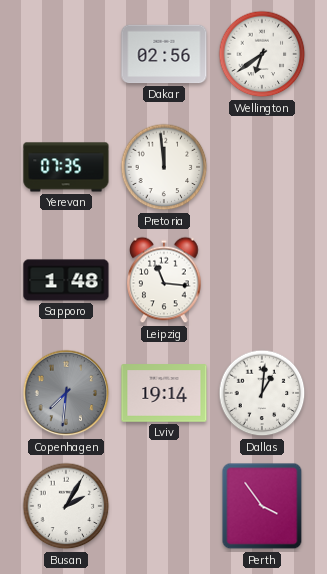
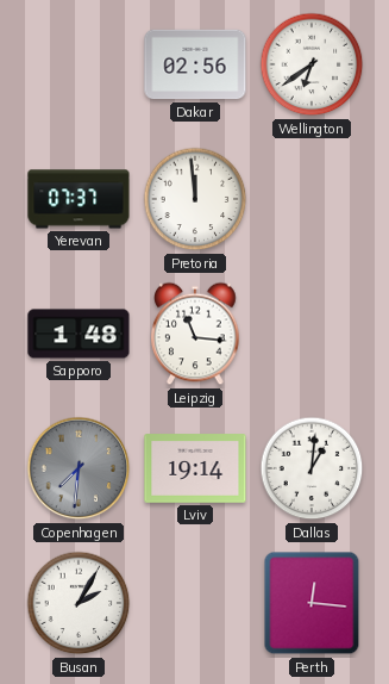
Yerevan: 07:35 -> 07:37
Perth: 3:54 -> 12:16
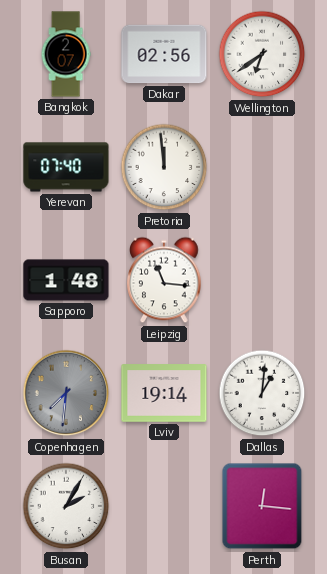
Bangkok: none -> 2:07
Yerevan: 07:37 -> 07:40
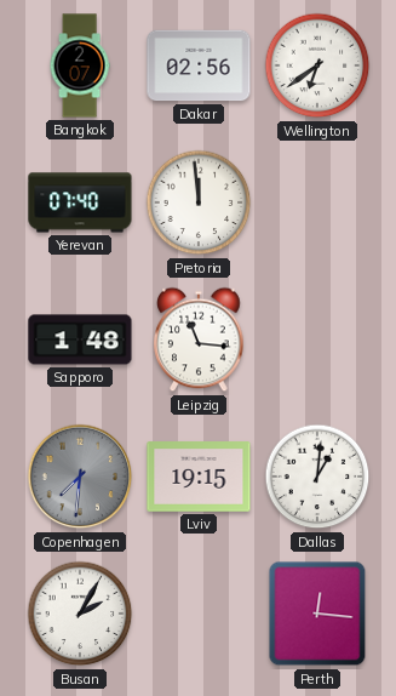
Lviv: 19:14 -> 19:15
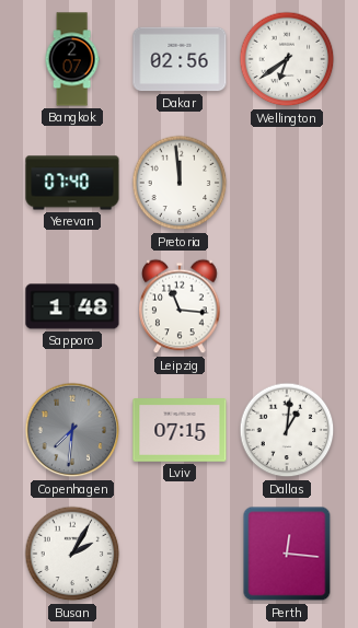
Lviv: 19:15 -> 07:15
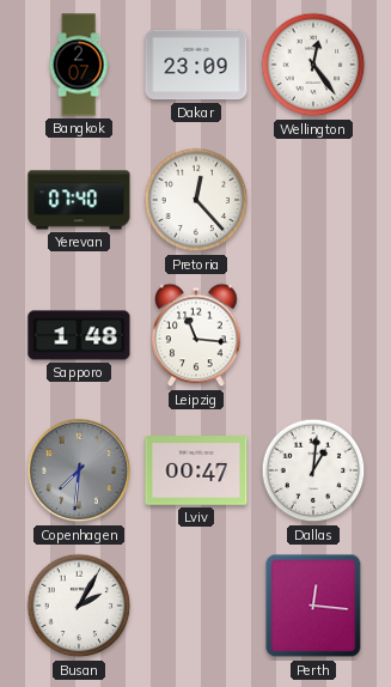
Dakar: 02:56 -> 23:09
Wellington: 6:39 -> 12:24
Pretoria: 11:59 -> 12:23
Lviv: 07:15 -> 00:47
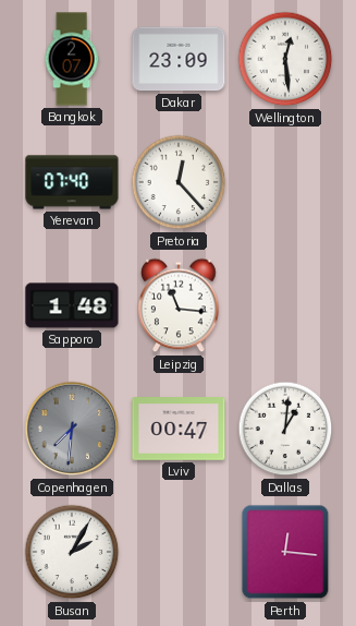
Wellington: 12:24 -> 12:29
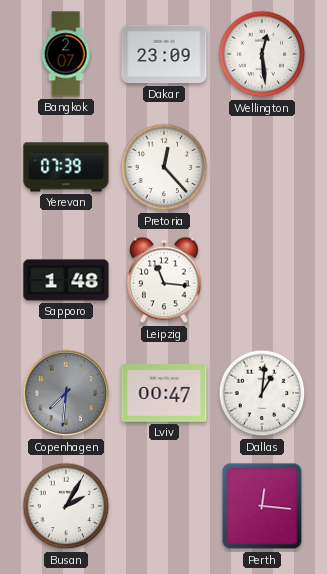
Yerevan: 07:40 -> 07:39
